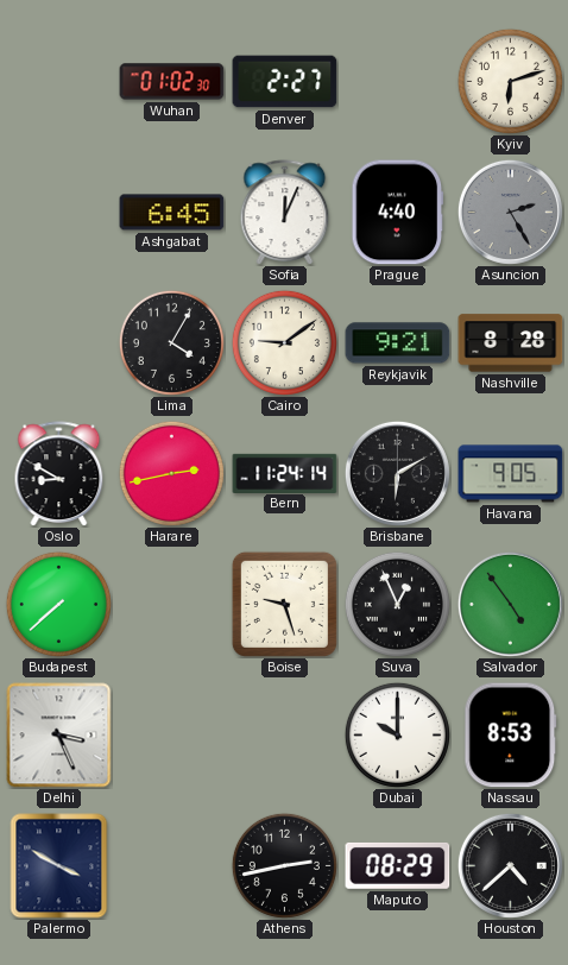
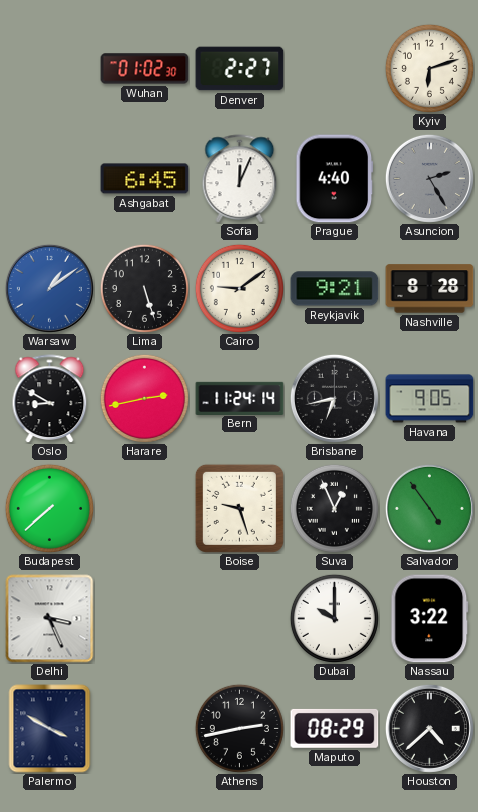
Warsaw: none -> 1:09
Lima: 4:05 -> 5:27
Brisbane: 6:10 -> 6:43
Nassau: 8:53 -> 3:22
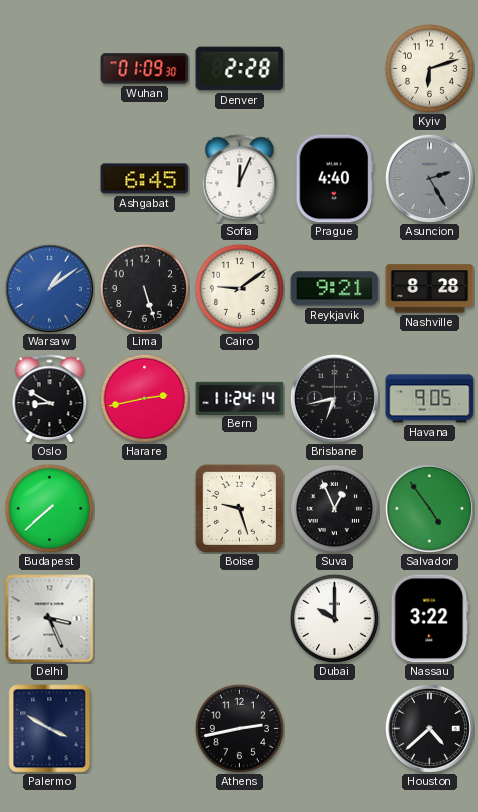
Wuhan: 01:02 -> 01:09
Denver: 2:27 -> 2:28
Maputo: 08:29 -> none
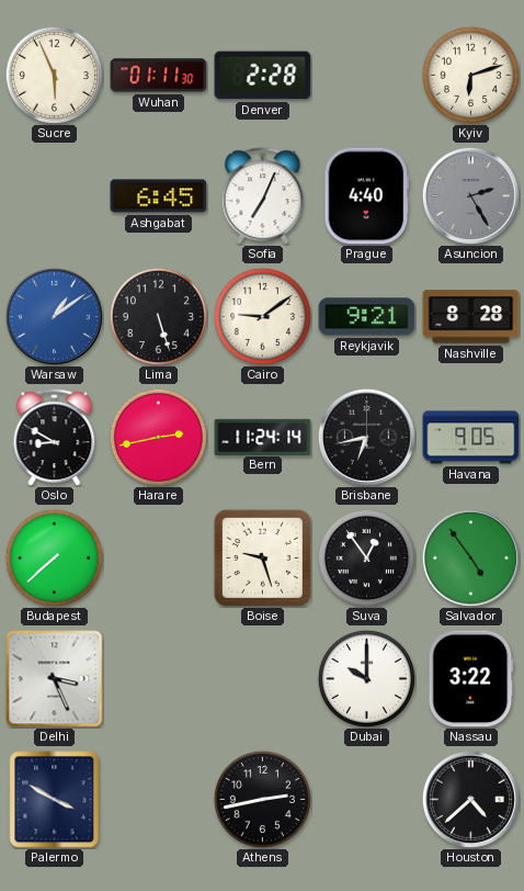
Sucre: none -> 5:56
Wuhan: 01:09 -> 01:11
Sofia: 12:04 -> 7:04
Suva: 12:56 -> 12:54
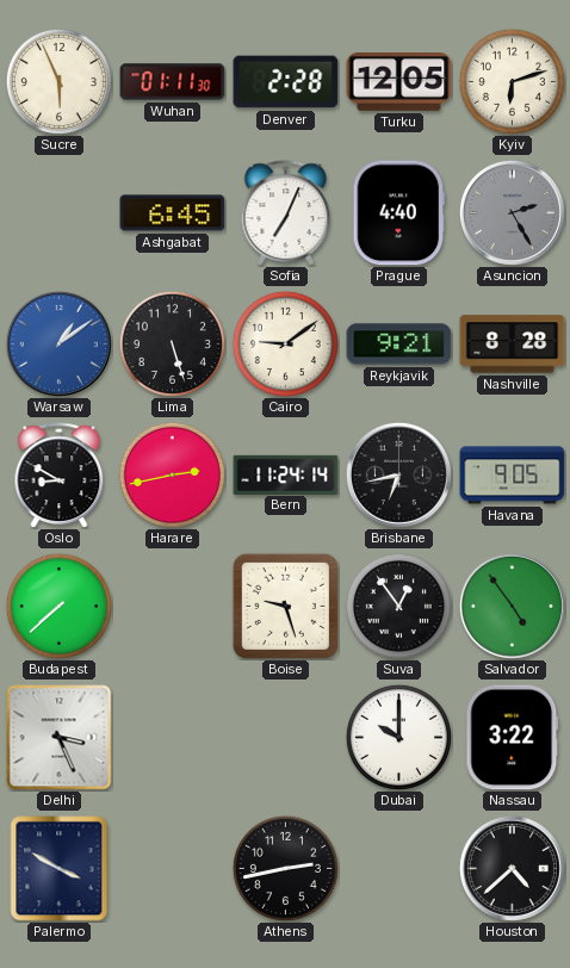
Turku: none -> 12:05
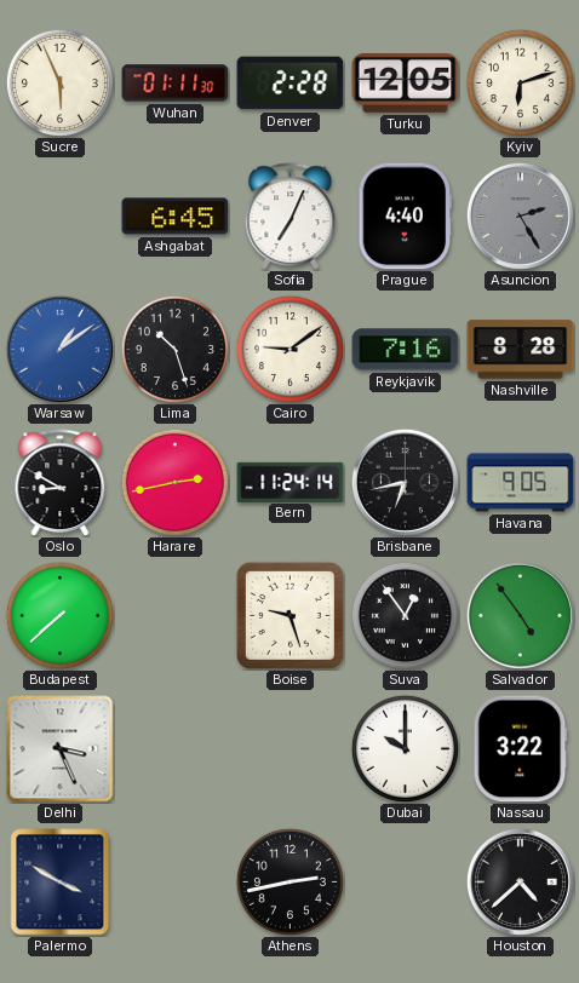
Lima: 5:27 -> 10:27
Reykjavik: 9:21 -> 7:16
